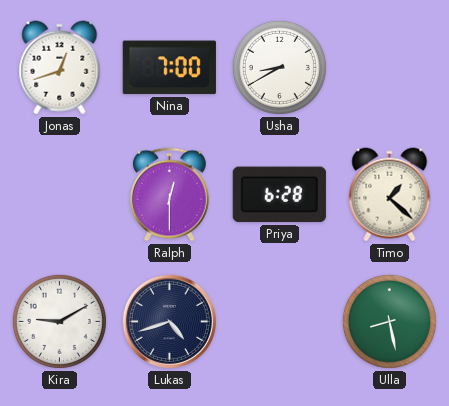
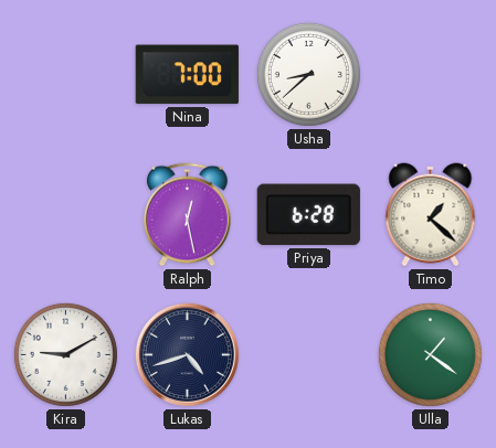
Jonas: 12:42 -> none
Usha: 8:40 -> 8:38
Ralph: 12:30 -> 12:28
Ulla: 8:28 -> 1:21
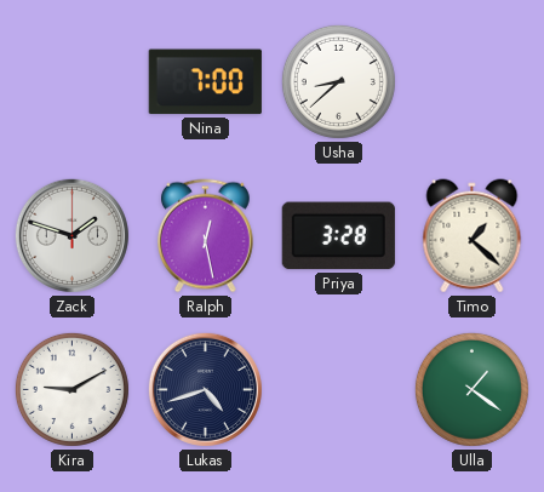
Zack: none -> 1:48
Priya: 6:28 -> 3:28
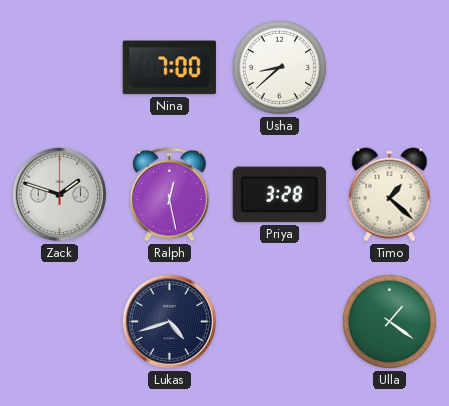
Kira: 9:10 -> none
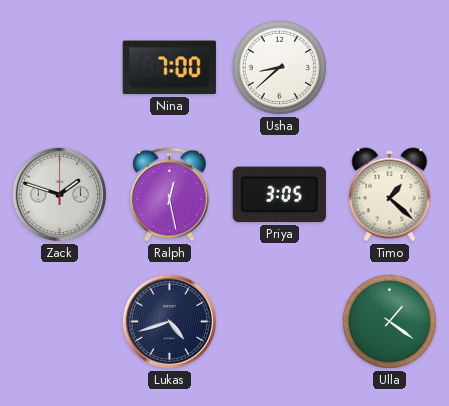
Priya: 3:28 -> 3:05
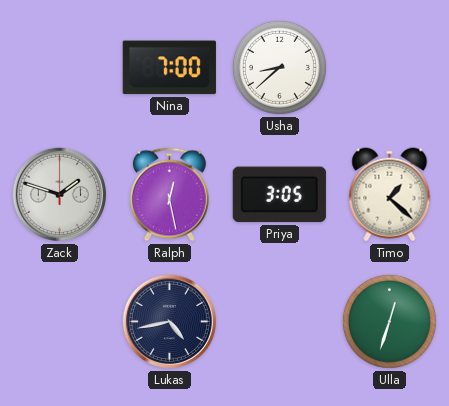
Lukas: 4:42 -> 4:43
Ulla: 1:21 -> 12:33
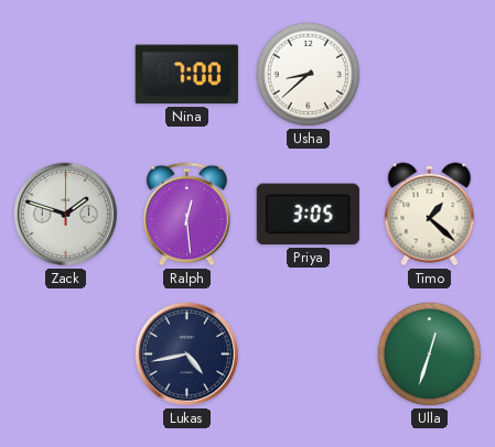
Ralph: 12:28 -> 12:29
